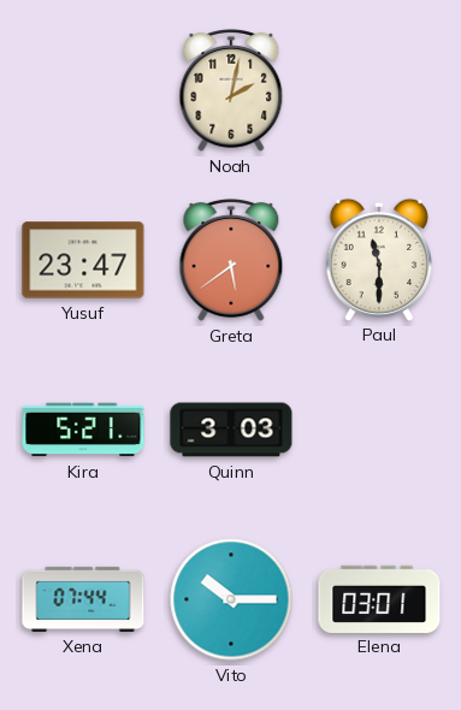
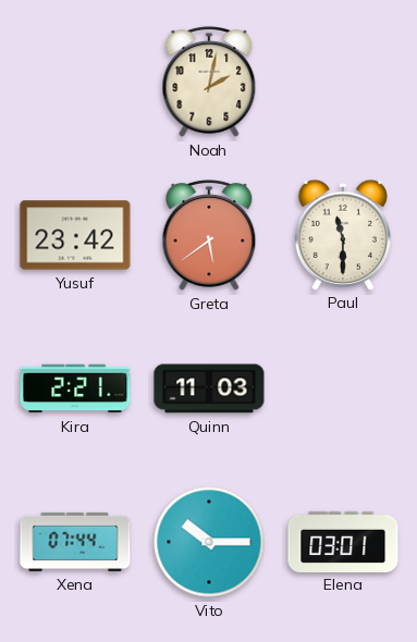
Yusuf: 23:47 -> 23:42
Kira: 5:21 -> 2:21
Quinn: 3:03 -> 11:03
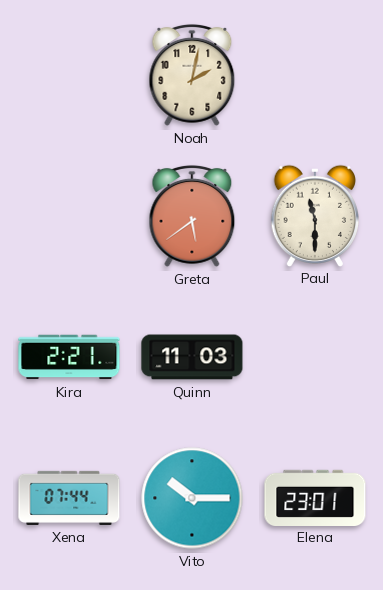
Yusuf: 23:42 -> none
Elena: 03:01 -> 23:01
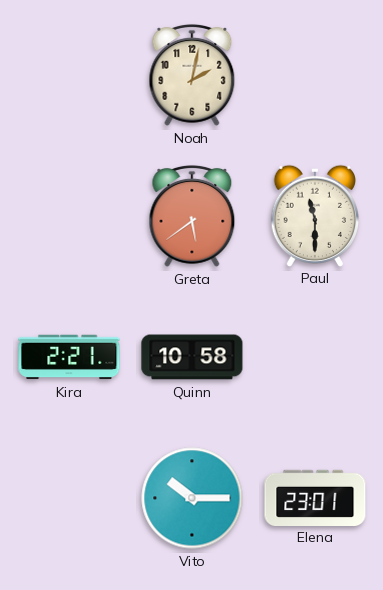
Quinn: 11:03 -> 10:58
Xena: 07:44 -> none
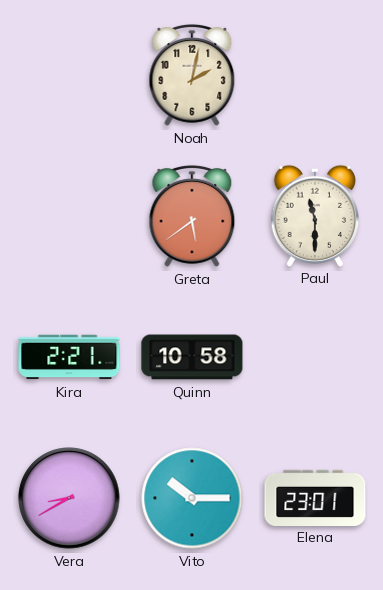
Vera: none -> 8:40
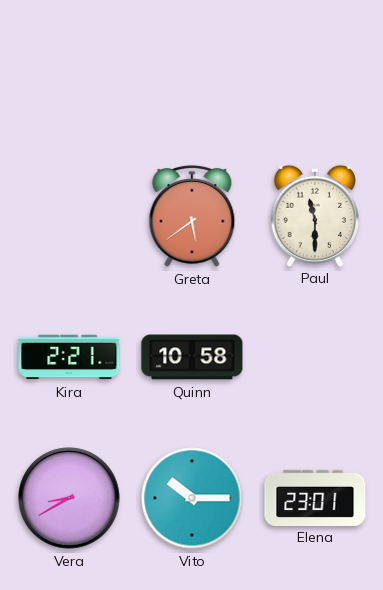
Noah: 2:02 -> none
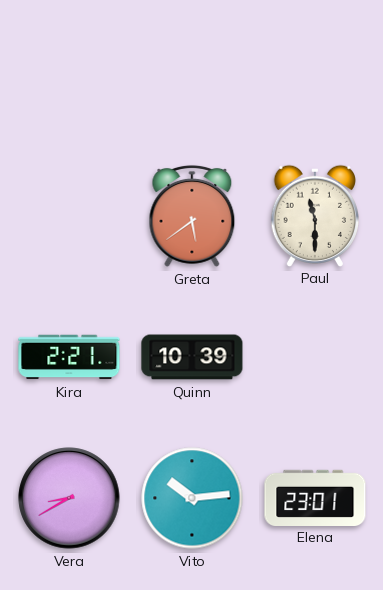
Quinn: 10:58 -> 10:39
Vito: 10:15 -> 10:14
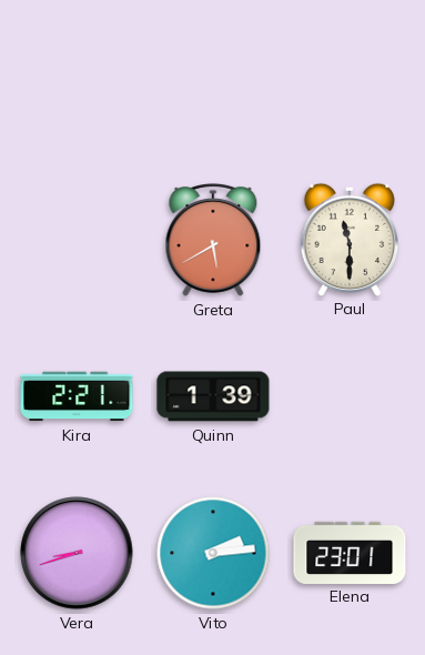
Greta: 5:39 -> 5:40
Quinn: 10:39 -> 1:39
Vera: 8:40 -> 8:42
Vito: 10:14 -> 2:14
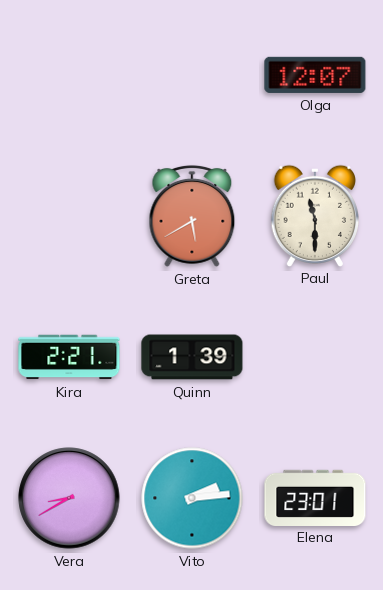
Olga: none -> 12:07
Vera: 8:42 -> 8:40
